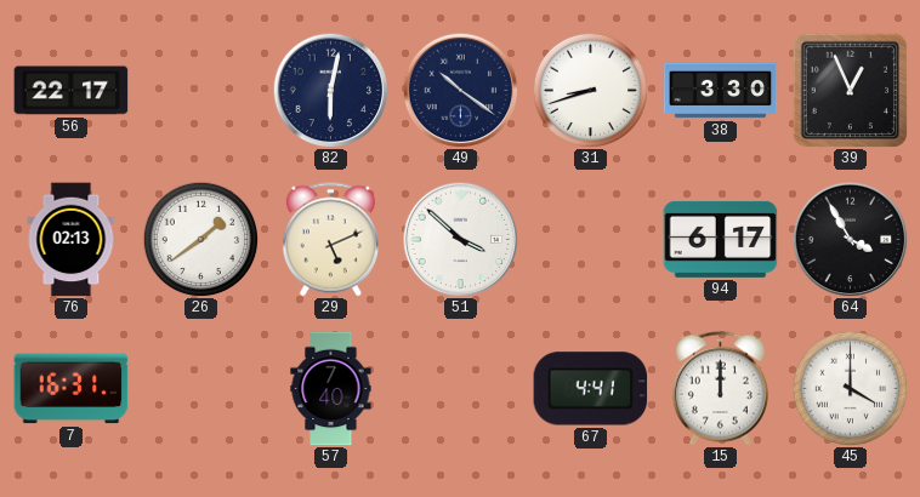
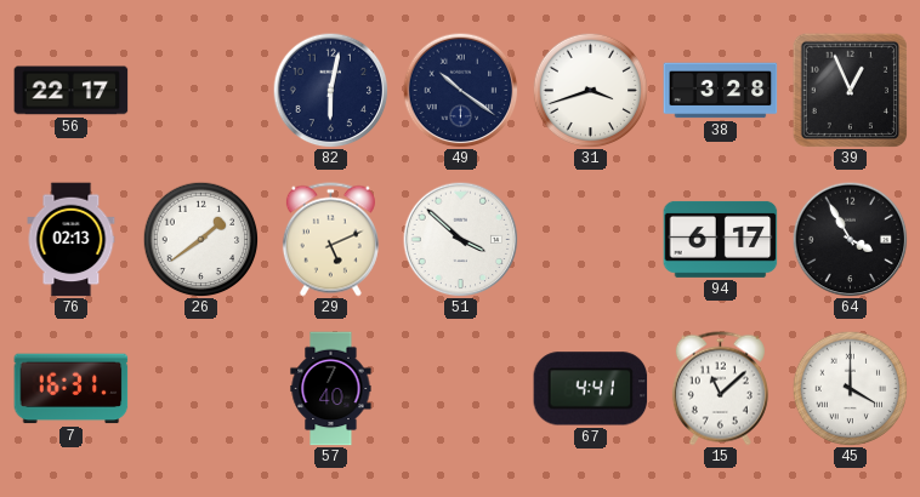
31: 8:42 -> 3:42
38: 3:30 -> 3:28
15: 12:00 -> 11:08
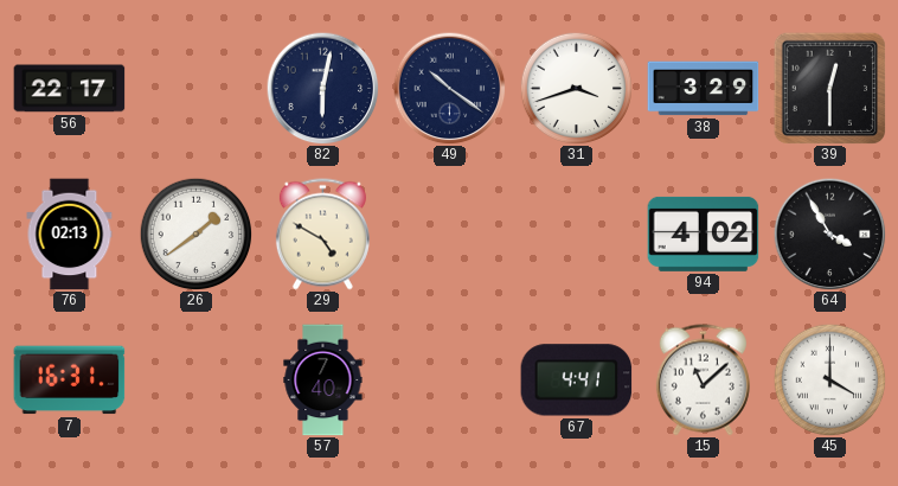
38: 3:28 -> 3:29
39: 12:56 -> 12:30
29: 5:11 -> 4:50
51: 3:52 -> none
94: 6:17 -> 4:02
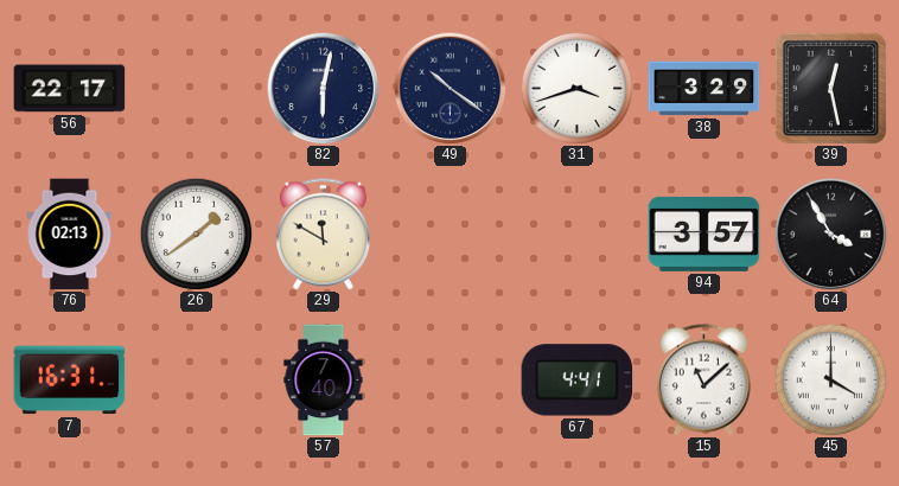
39: 12:30 -> 12:28
29: 4:50 -> 11:50
94: 4:02 -> 3:57
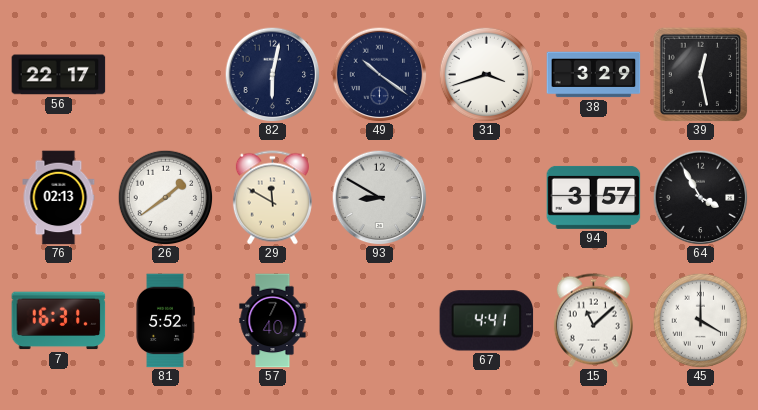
93: none -> 8:50
81: none -> 5:52
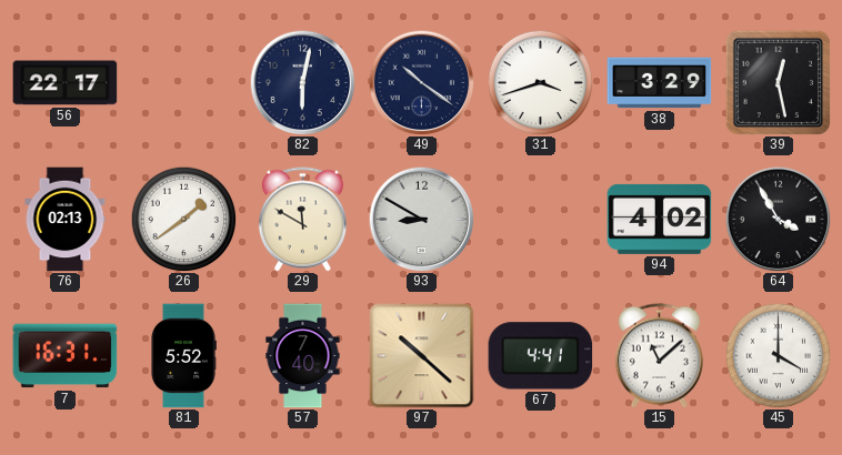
94: 3:57 -> 4:02
97: none -> 10:22
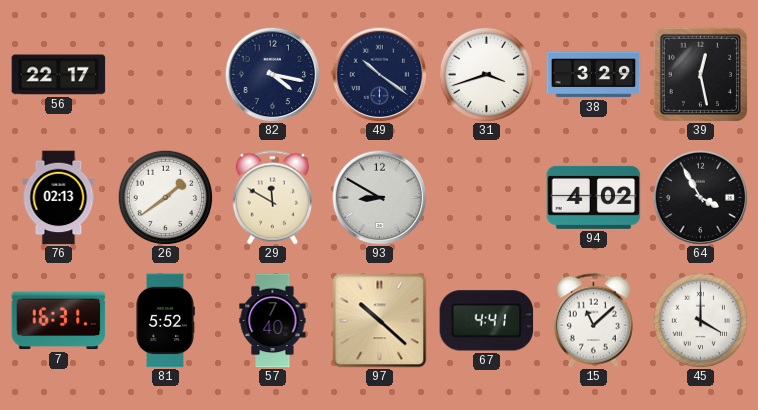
82: 6:02 -> 4:17
